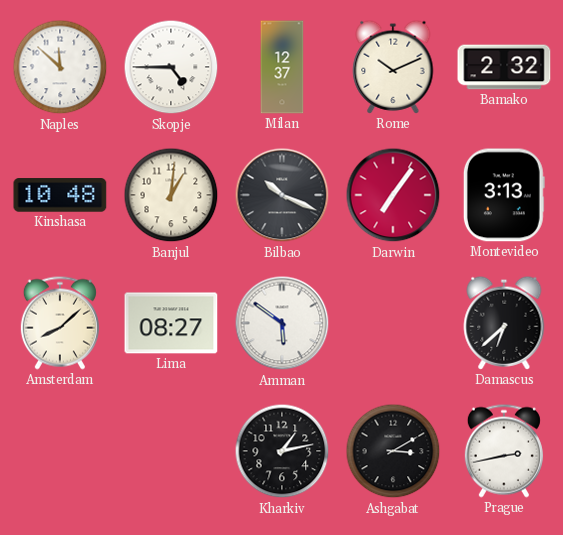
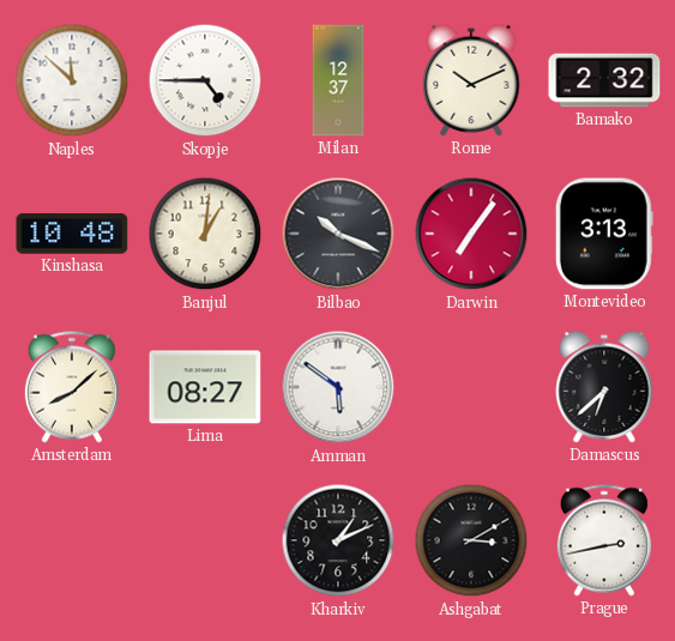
Kharkiv: 1:13 -> 1:11
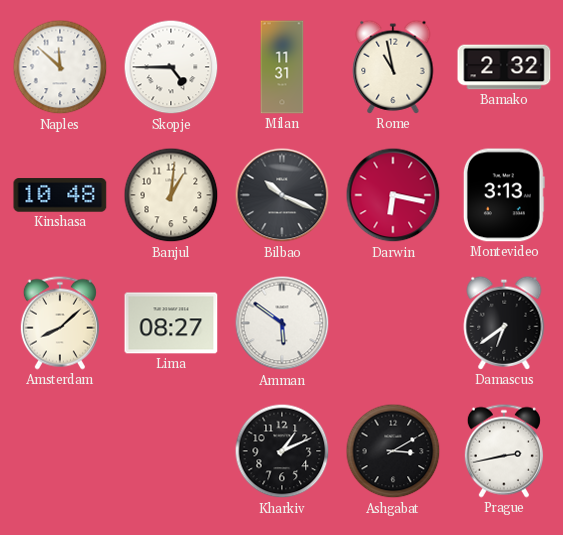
Milan: 12:37 -> 11:31
Rome: 10:11 -> 10:58
Darwin: 7:06 -> 6:17
Damascus: 6:38 -> 6:39
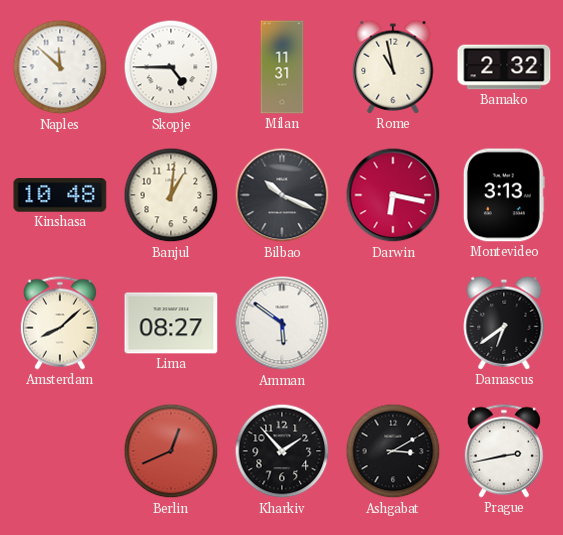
Berlin: none -> 12:41
Kharkiv: 1:11 -> 1:53
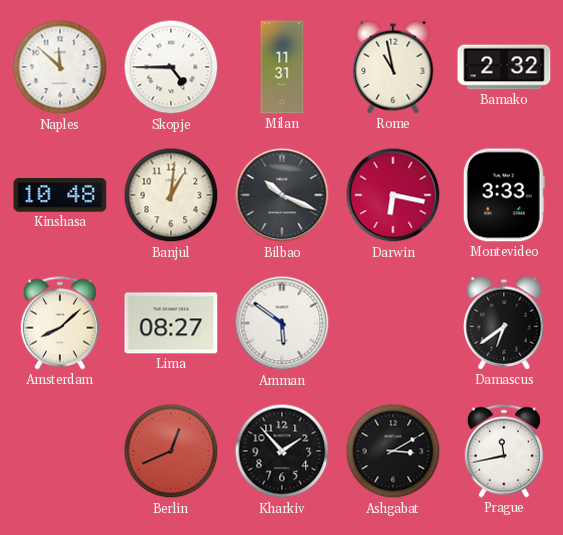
Montevideo: 3:13 -> 3:33
Prague: 2:43 -> 11:43
